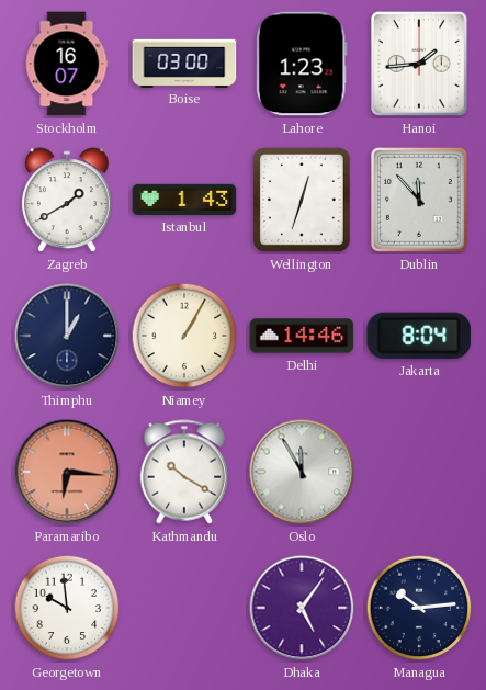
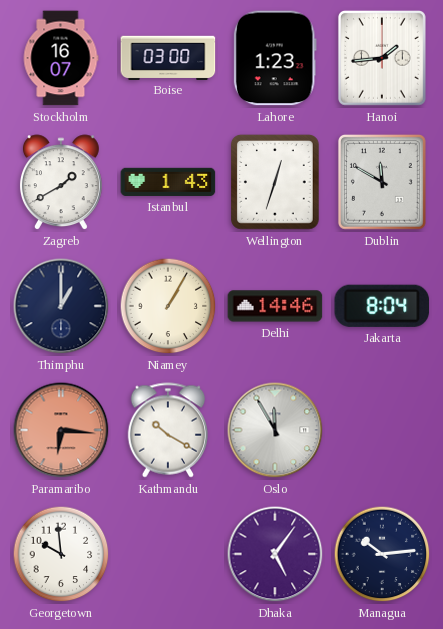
Dublin: 11:53 -> 11:50
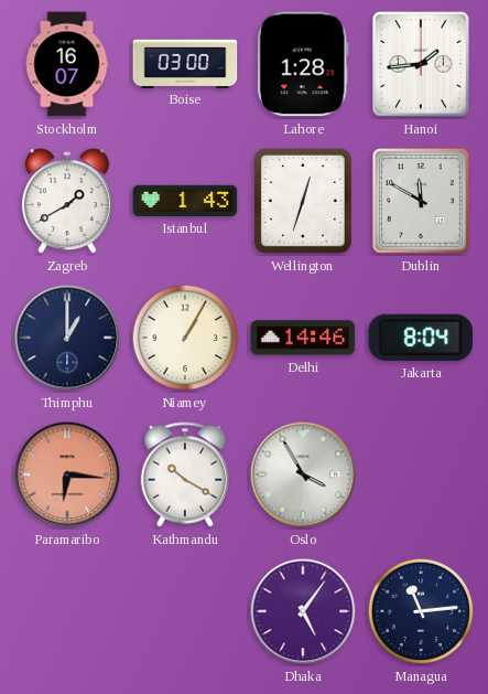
Lahore: 1:23 -> 1:28
Oslo: 11:55 -> 3:55
Georgetown: 9:59 -> none
Managua: 10:14 -> 11:14
